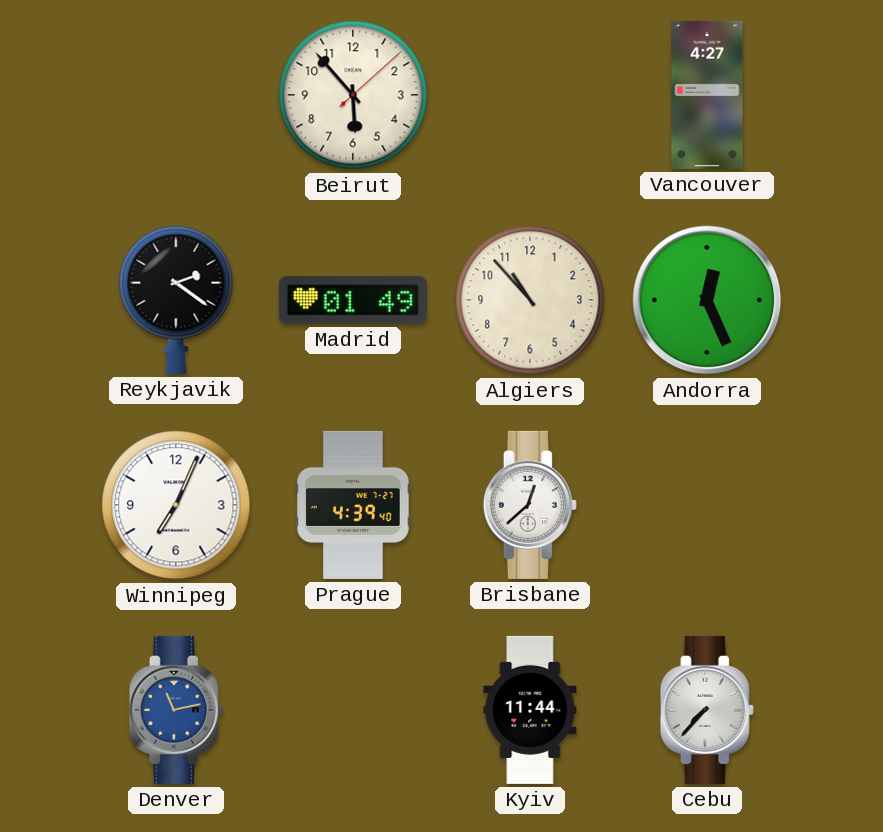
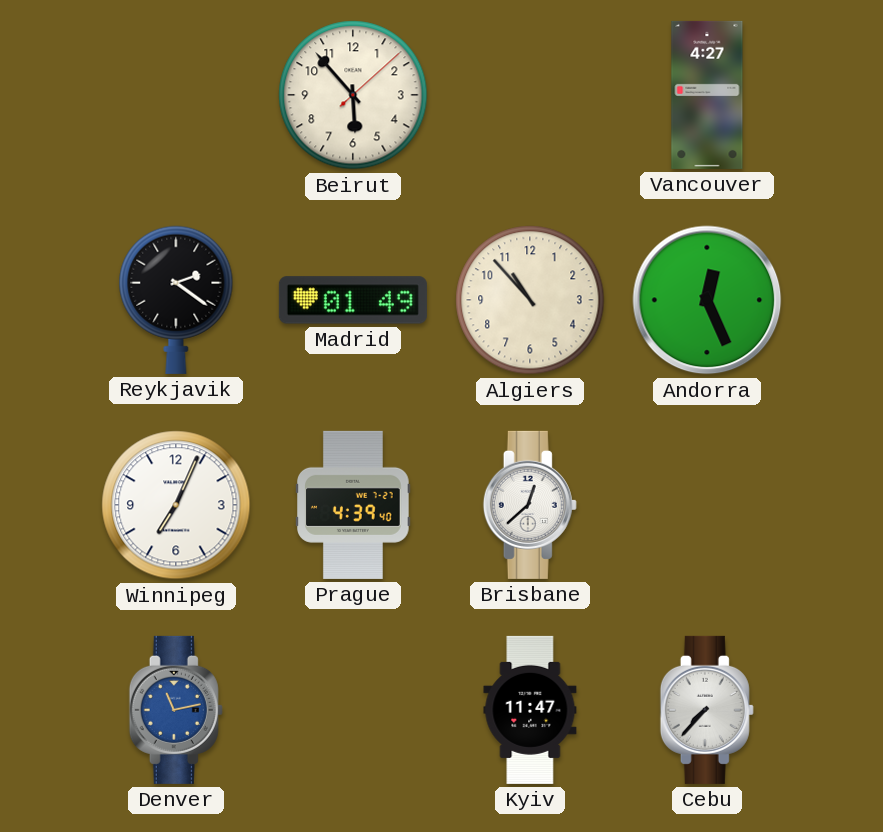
Kyiv: 11:44 -> 11:47
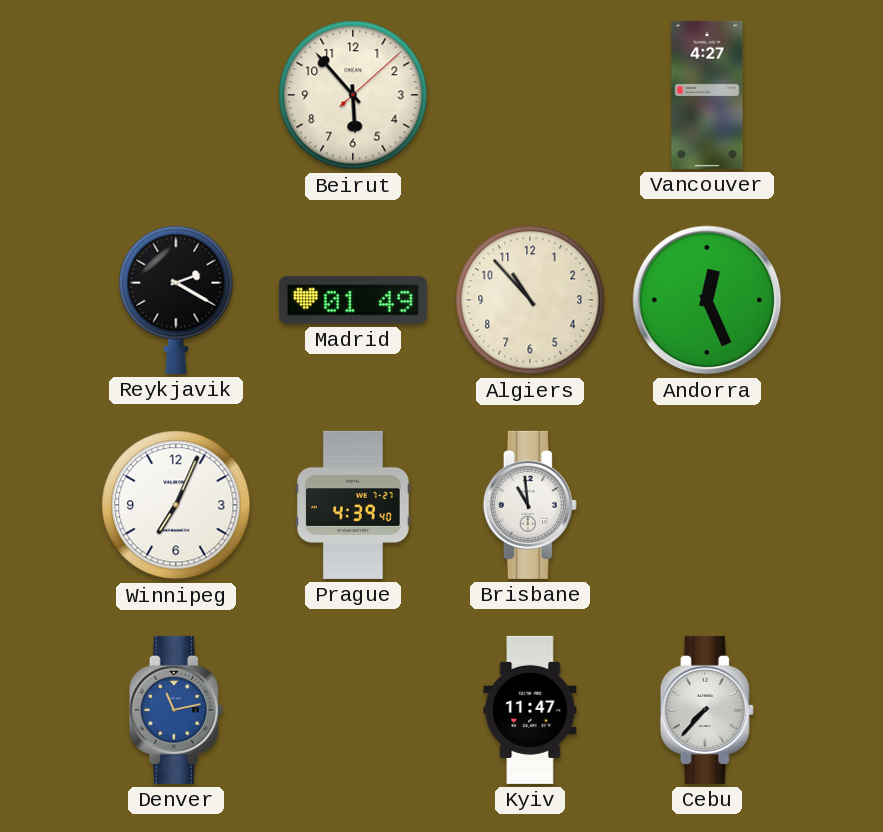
Reykjavik: 2:21 -> 2:20
Brisbane: 12:38 -> 10:59
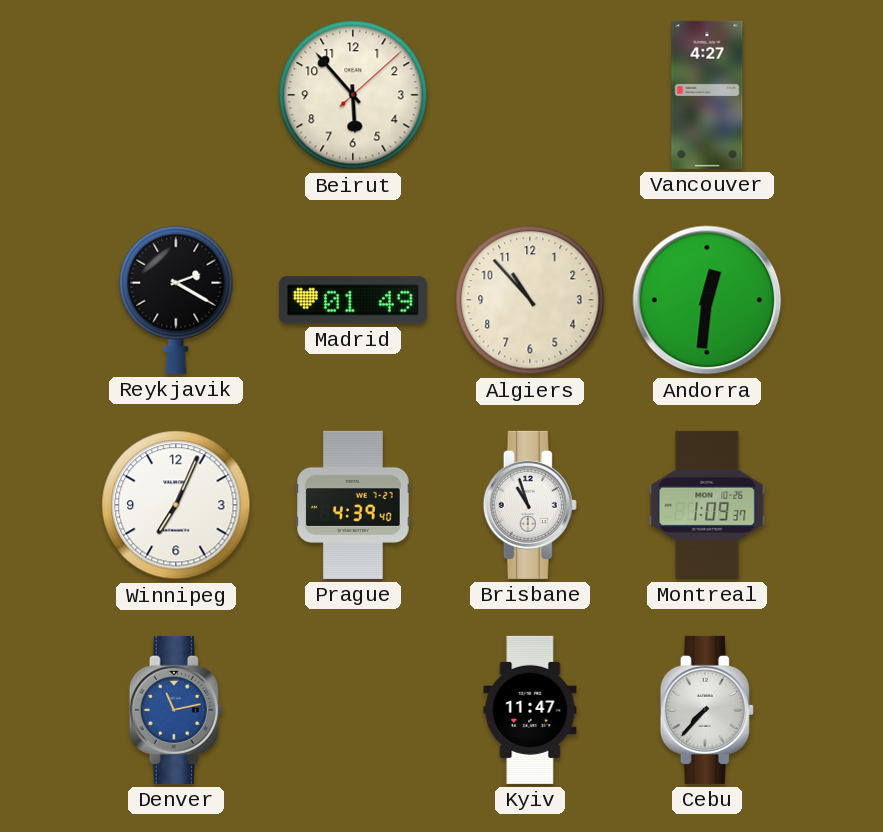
Andorra: 12:26 -> 12:31
Brisbane: 10:59 -> 10:57
Montreal: none -> 1:09
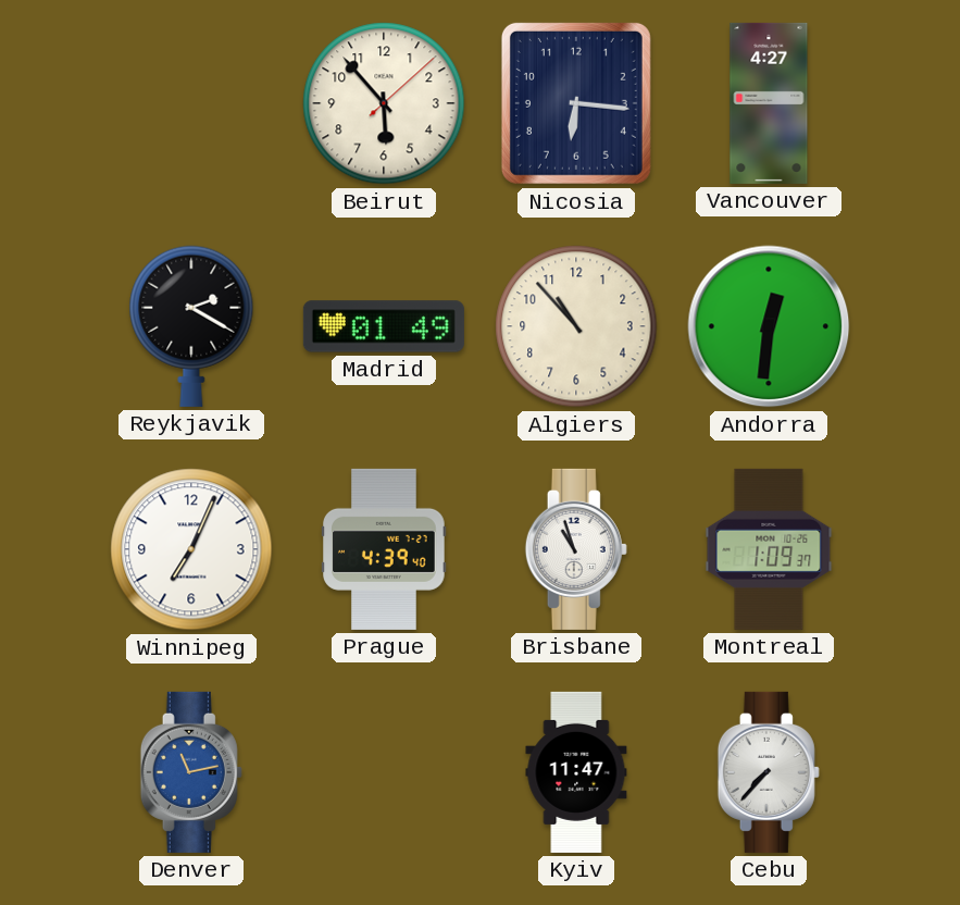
Nicosia: none -> 6:16
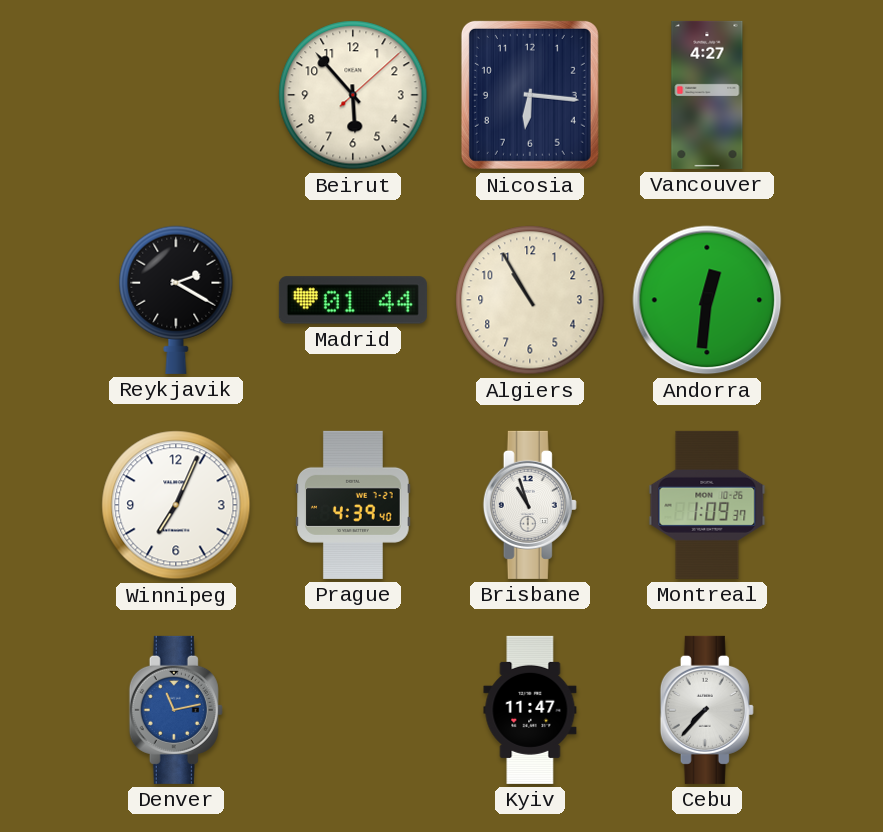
Madrid: 01:49 -> 01:44
Algiers: 10:53 -> 10:55
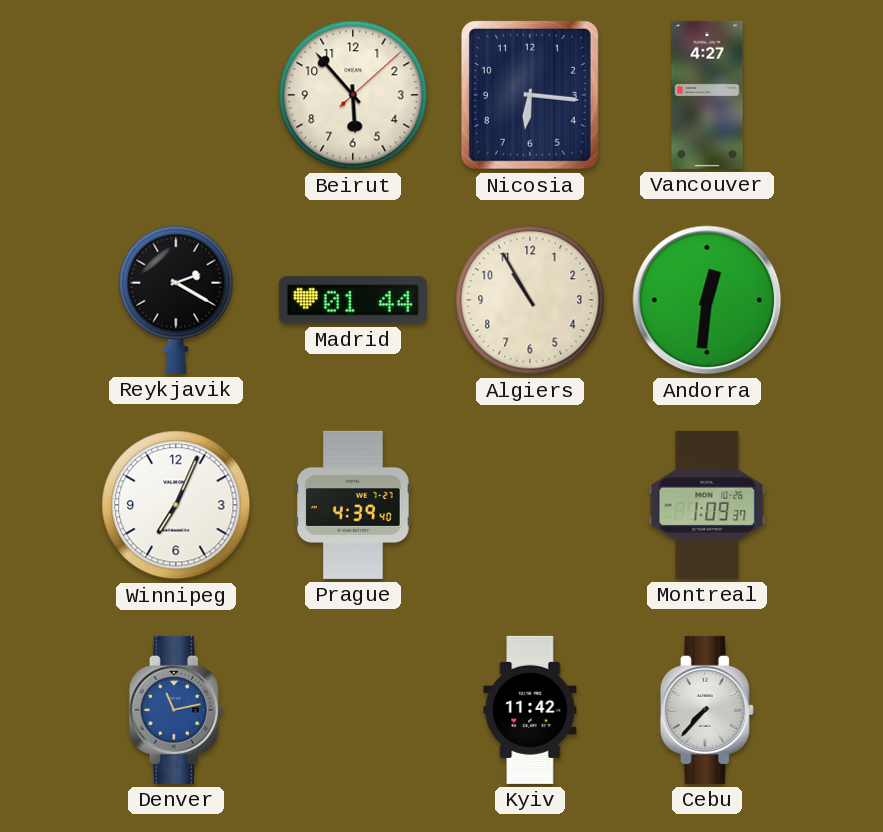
Brisbane: 10:57 -> none
Kyiv: 11:47 -> 11:42
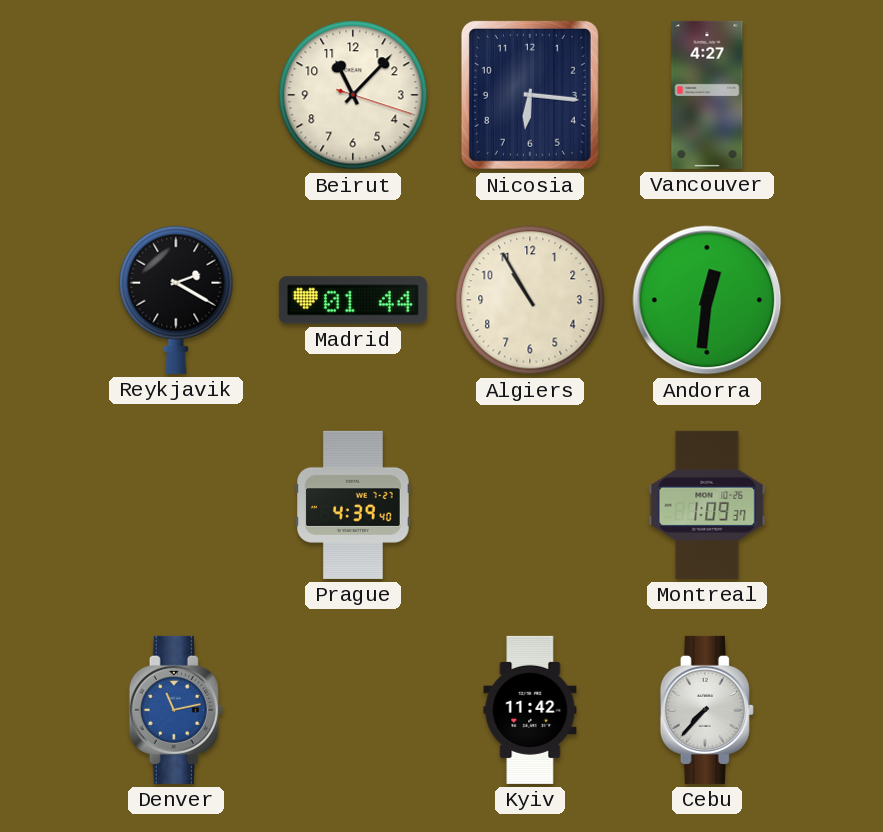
Beirut: 5:53 -> 11:07
Winnipeg: 7:04 -> none
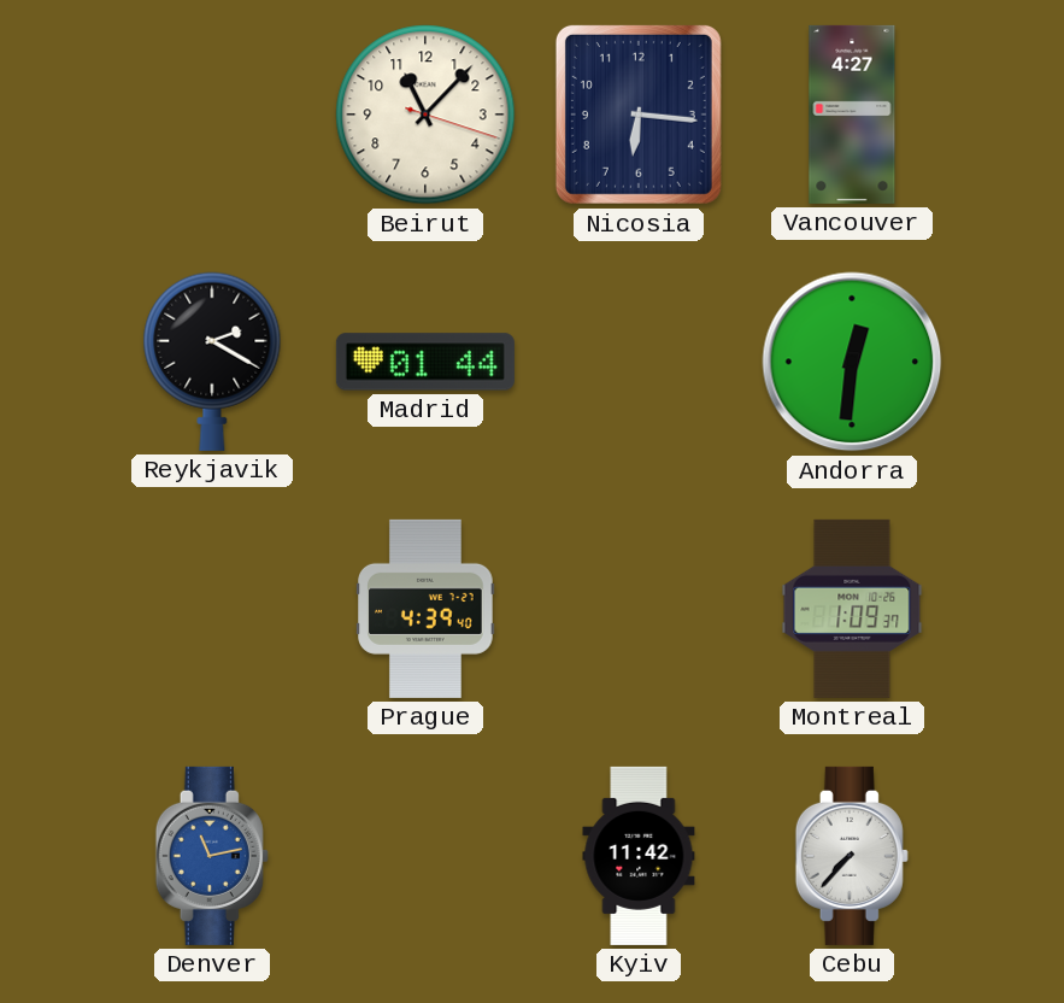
Algiers: 10:55 -> none
